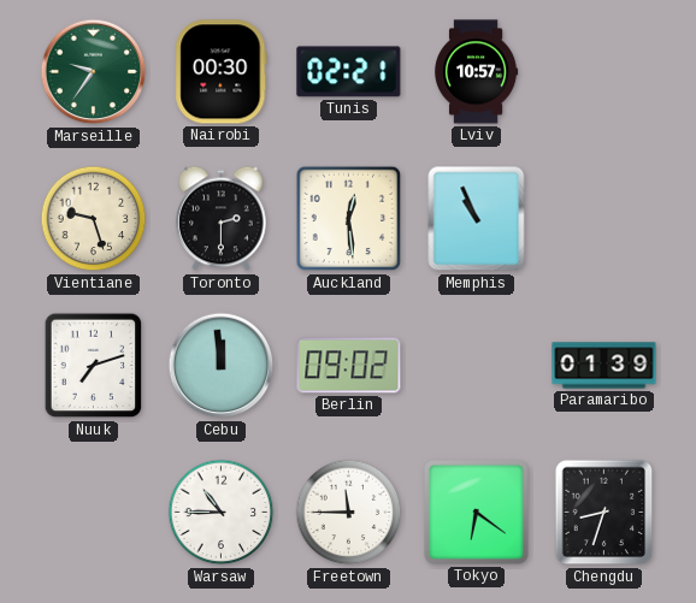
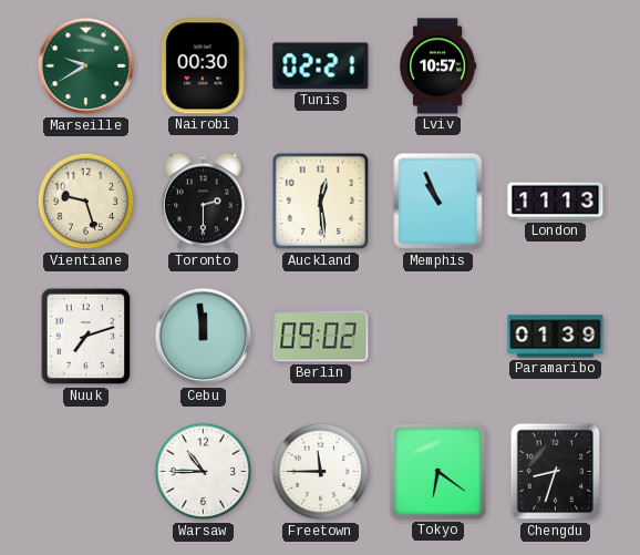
Marseille: 9:36 -> 9:40
London: none -> 11:13
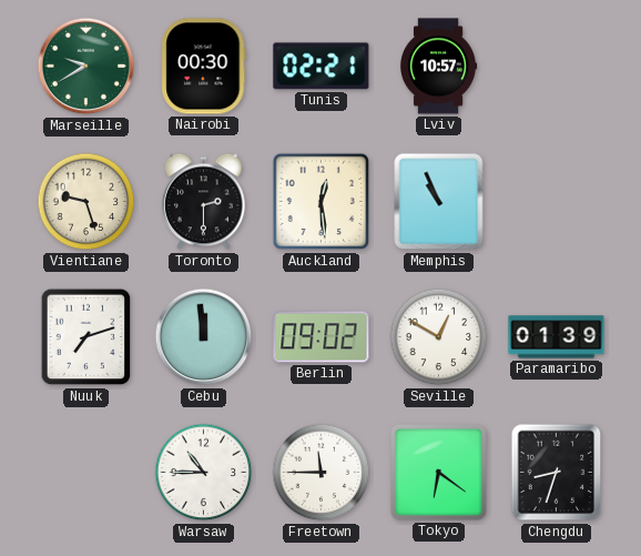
London: 11:13 -> none
Seville: none -> 12:50
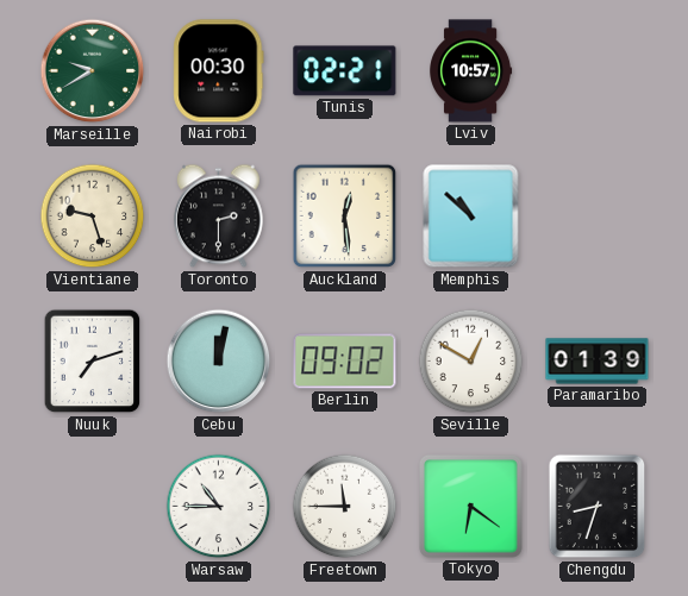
Memphis: 10:56 -> 10:52
Cebu: 11:59 -> 12:02
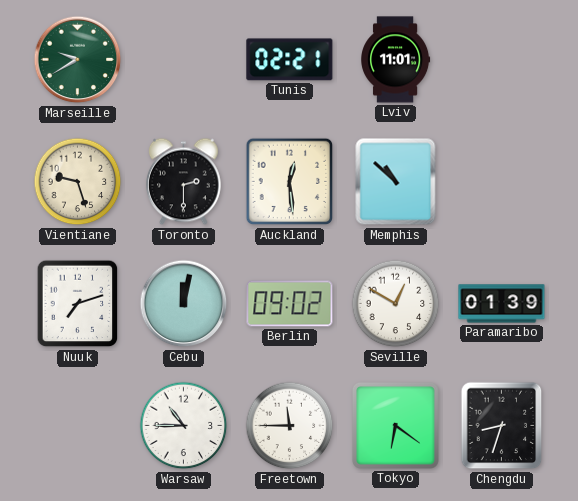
Nairobi: 00:30 -> none
Lviv: 10:57 -> 11:01
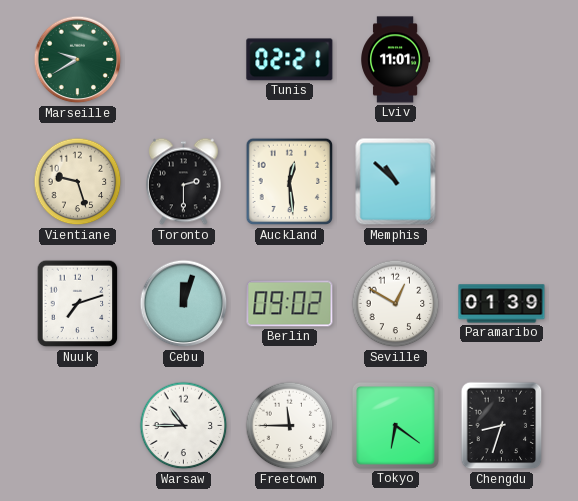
Cebu: 12:02 -> 12:03
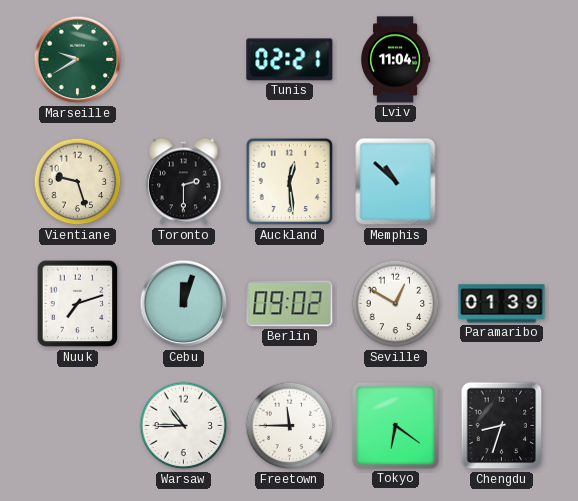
Lviv: 11:01 -> 11:04
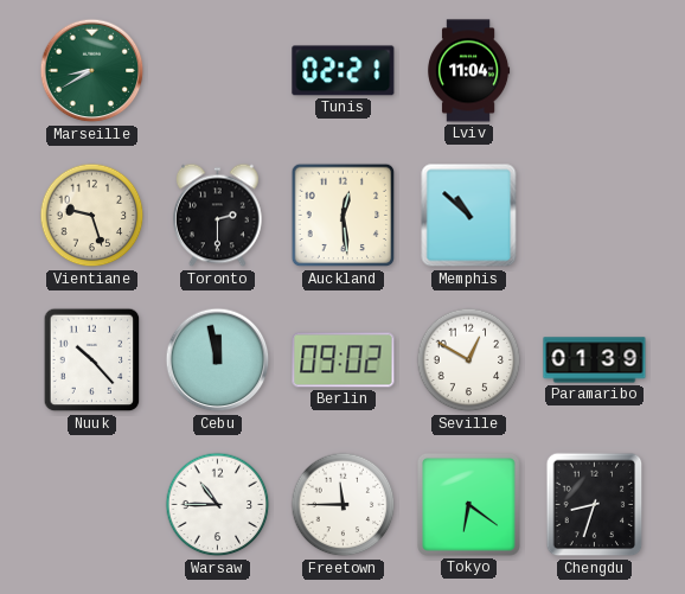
Marseille: 9:40 -> 8:40
Nuuk: 7:12 -> 10:23
Cebu: 12:03 -> 11:58
